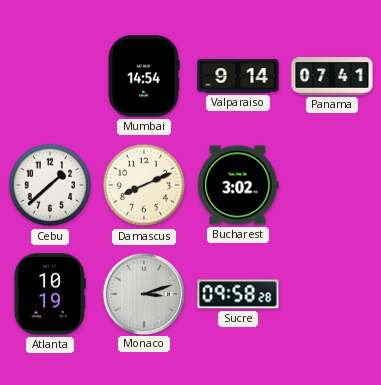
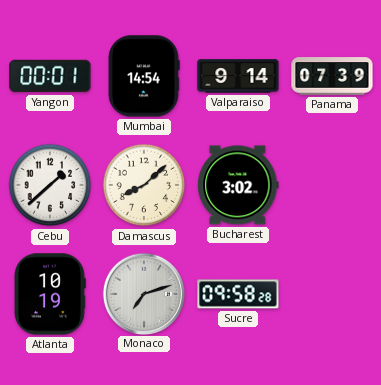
Yangon: none -> 00:01
Panama: 07:41 -> 07:39
Damascus: 8:11 -> 8:08
Monaco: 3:12 -> 7:12
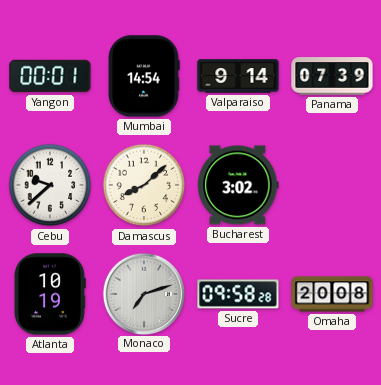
Cebu: 1:38 -> 9:38
Omaha: none -> 20:08
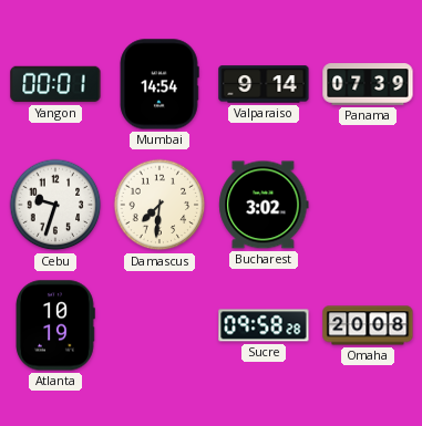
Cebu: 9:38 -> 9:33
Damascus: 8:08 -> 7:31
Monaco: 7:12 -> none
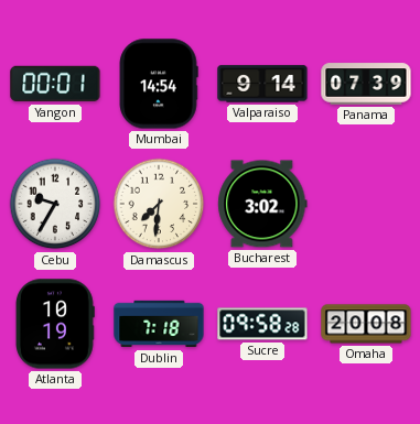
Cebu: 9:33 -> 9:35
Dublin: none -> 7:18
